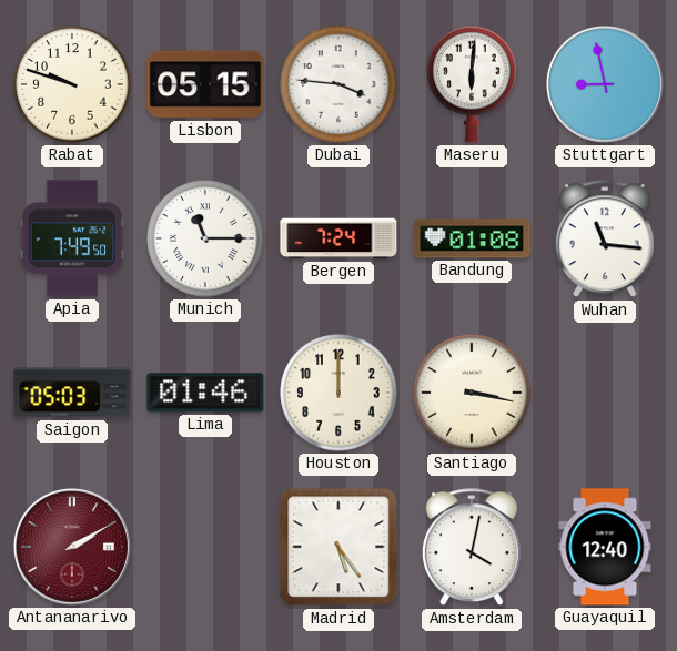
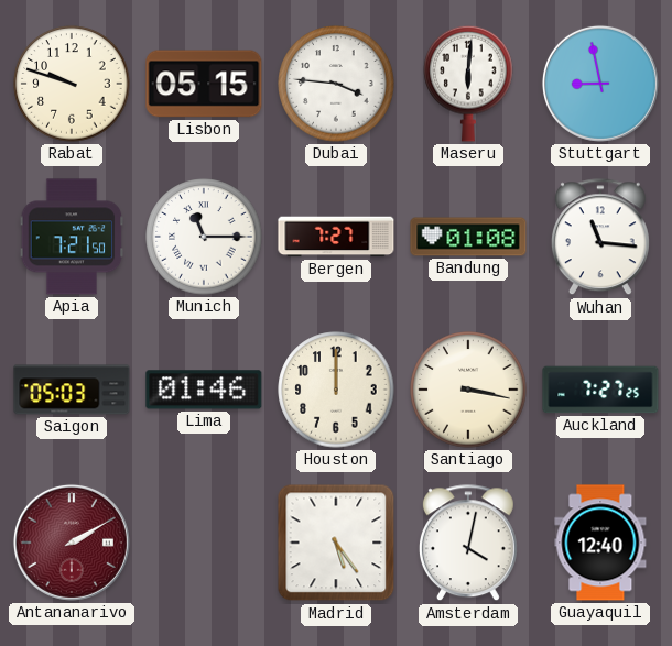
Apia: 7:49 -> 7:21
Bergen: 7:24 -> 7:27
Auckland: none -> 7:27
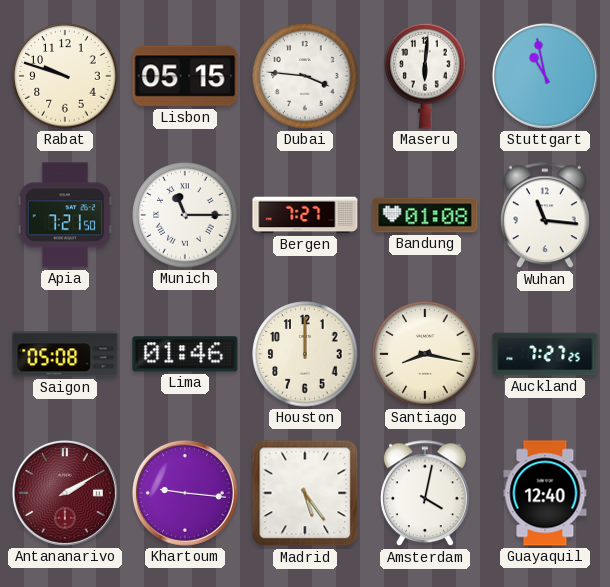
Stuttgart: 8:58 -> 10:58
Saigon: 05:03 -> 05:08
Santiago: 3:17 -> 8:17
Khartoum: none -> 9:16
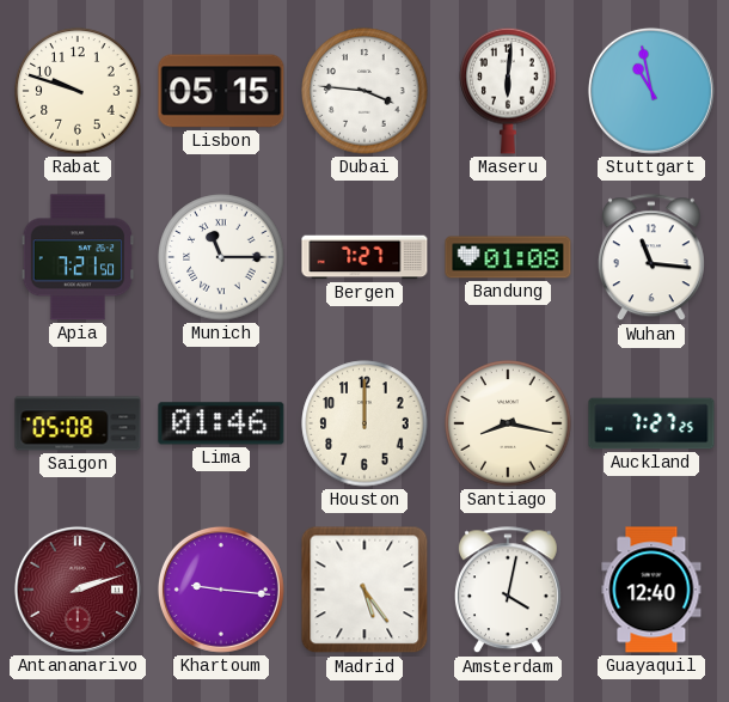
Antananarivo: 2:10 -> 2:12
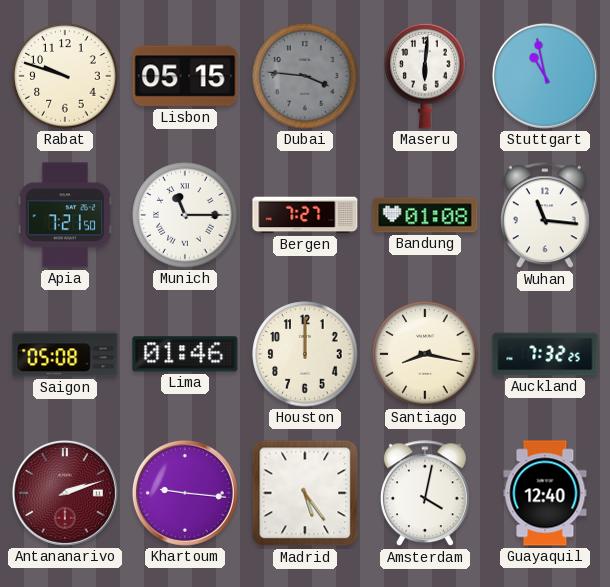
Dubai dial: white -> grey
Auckland: 7:27 -> 7:32
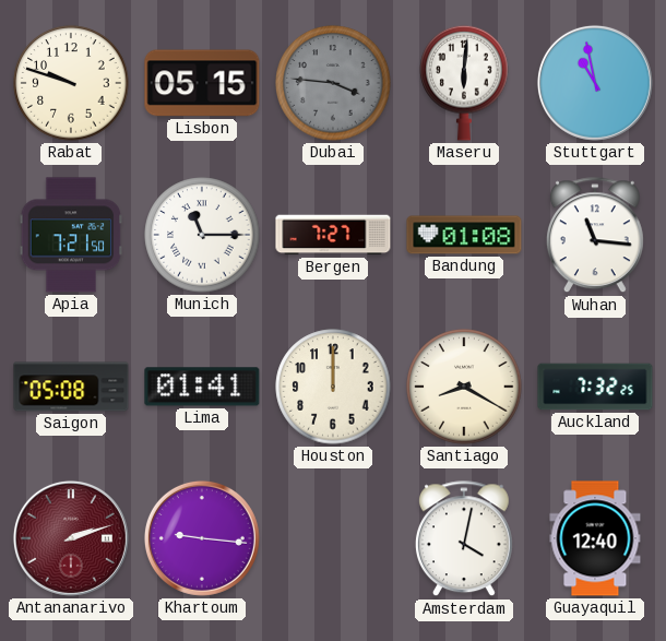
Lima: 01:46 -> 01:41
Santiago: 8:17 -> 8:20
Madrid: 5:24 -> none
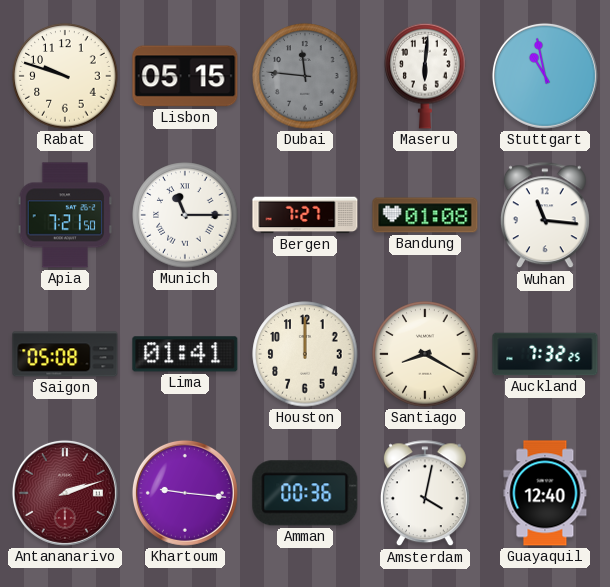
Dubai: 3:46 -> 11:46
Amman: none -> 00:36
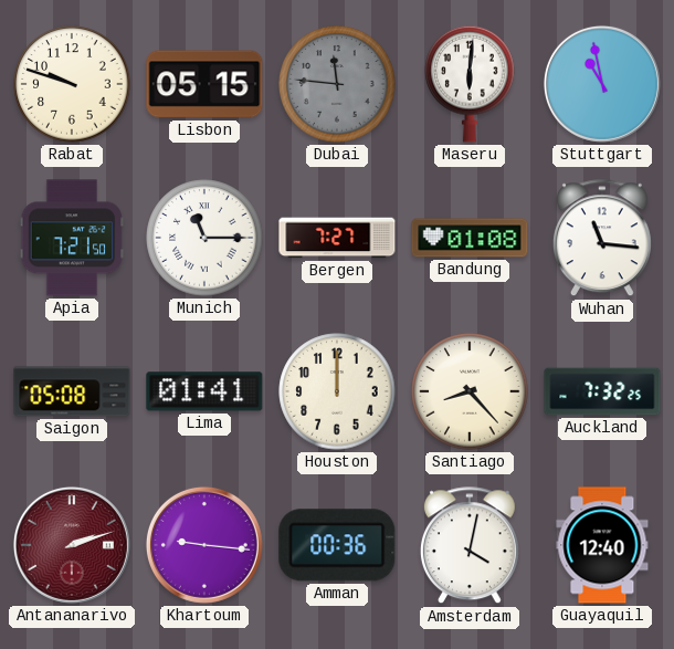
Santiago: 8:20 -> 8:23
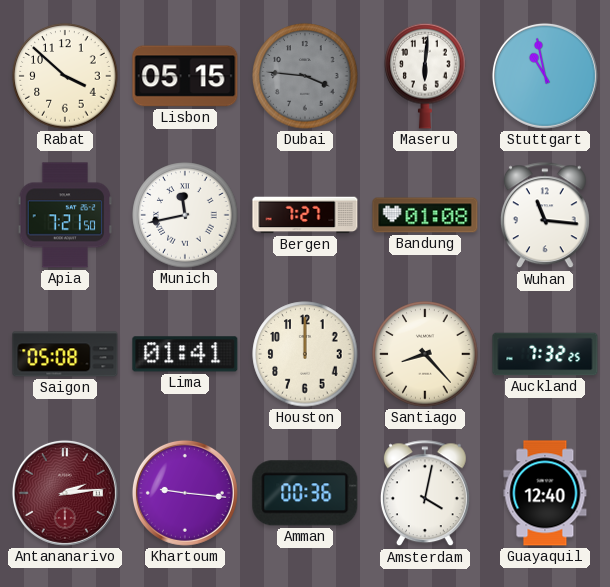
Rabat: 9:48 -> 3:52
Dubai: 11:46 -> 3:46
Munich: 11:15 -> 11:43
Antananarivo: 2:12 -> 2:14
